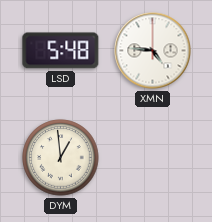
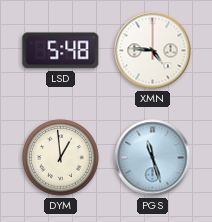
PGS: none -> 11:27
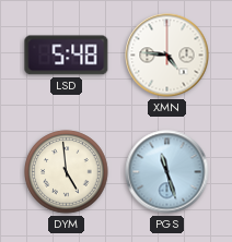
DYM: 12:59 -> 4:59
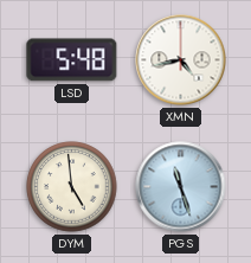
XMN: 4:46 -> 4:43
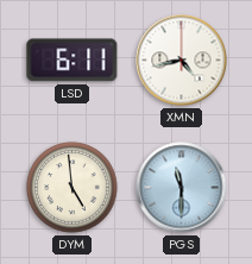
LSD: 5:48 -> 6:11
PGS: 11:27 -> 11:30
